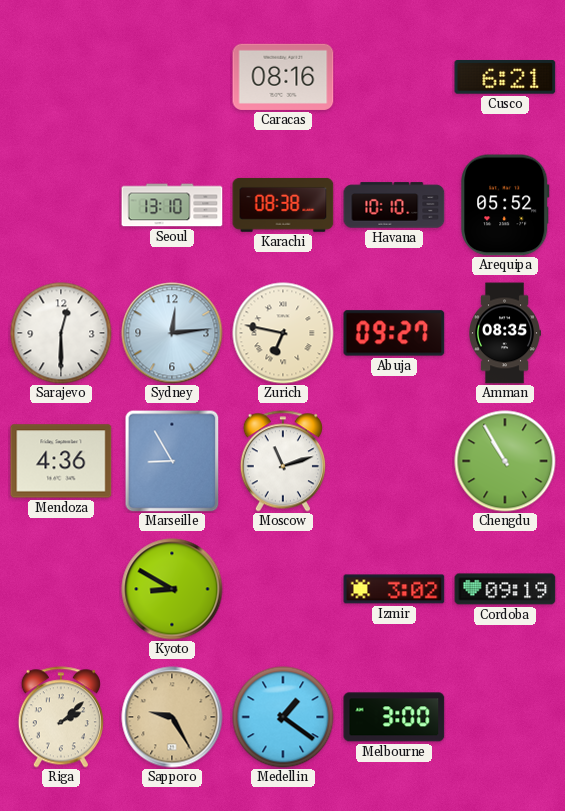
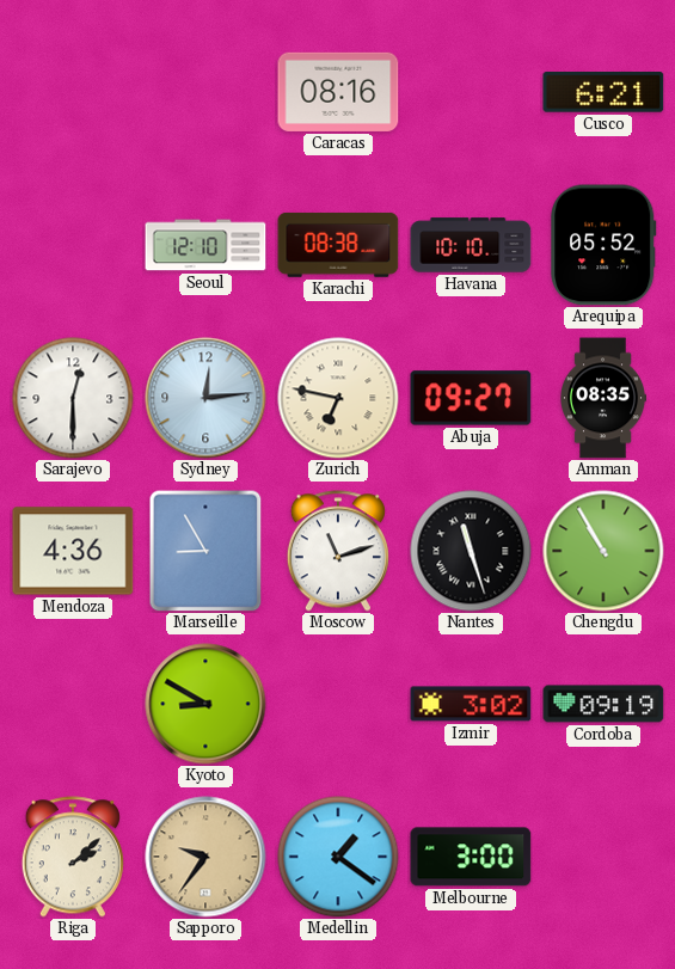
Seoul: 13:10 -> 12:10
Nantes: none -> 11:27
Sapporo: 9:25 -> 9:36
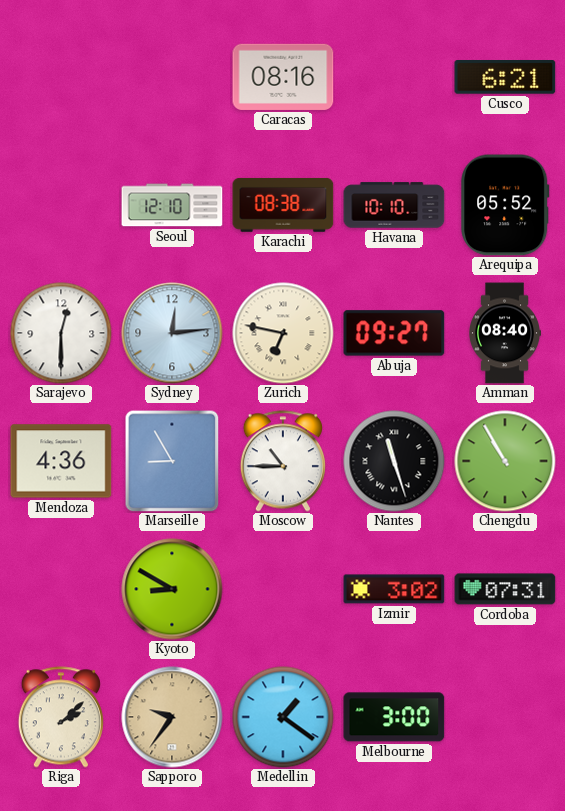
Amman: 08:35 -> 08:40
Moscow: 11:12 -> 10:45
Cordoba: 09:19 -> 07:31
